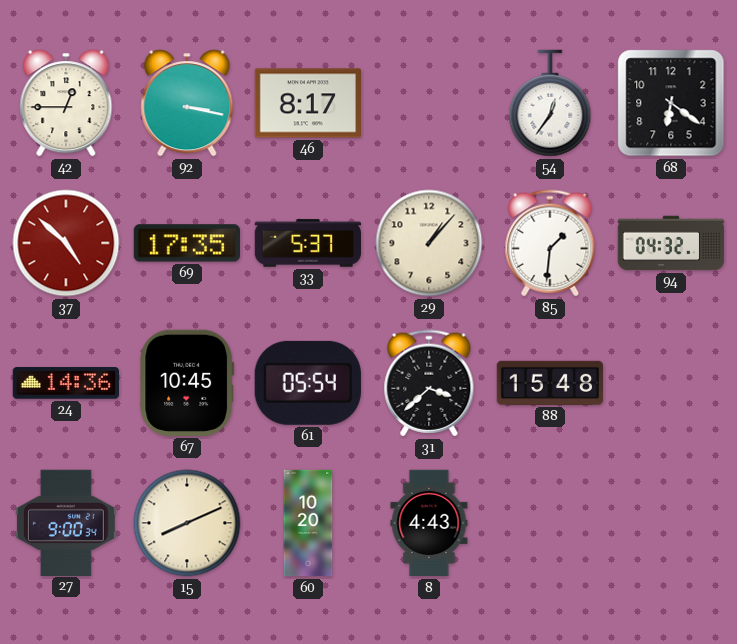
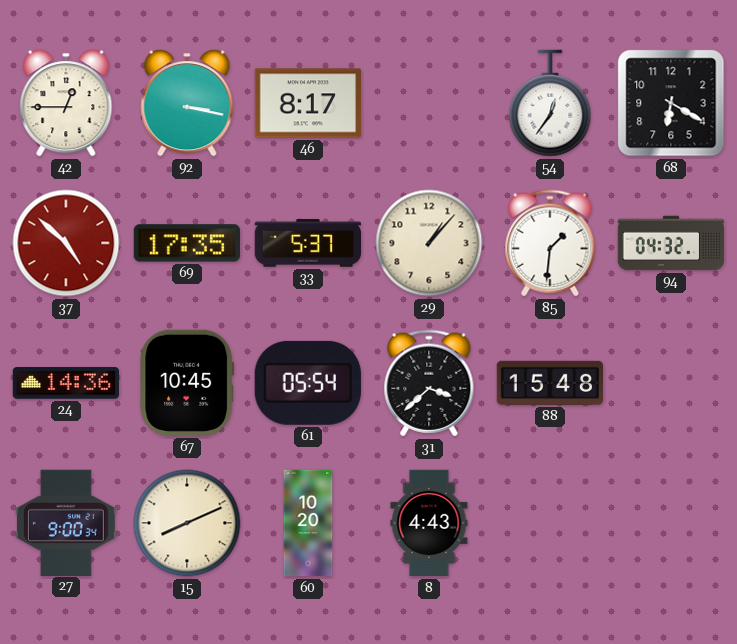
68: 6:21 -> 6:20
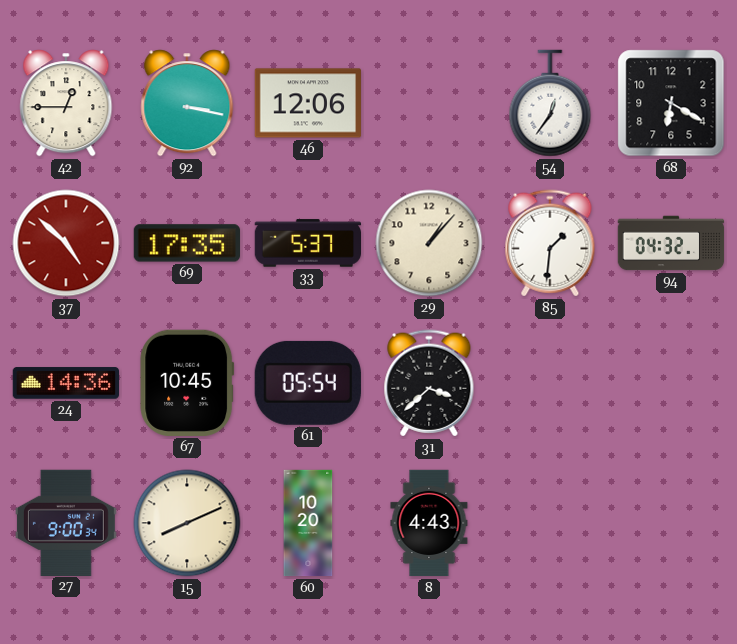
46: 8:17 -> 12:06
88: 15:48 -> none
